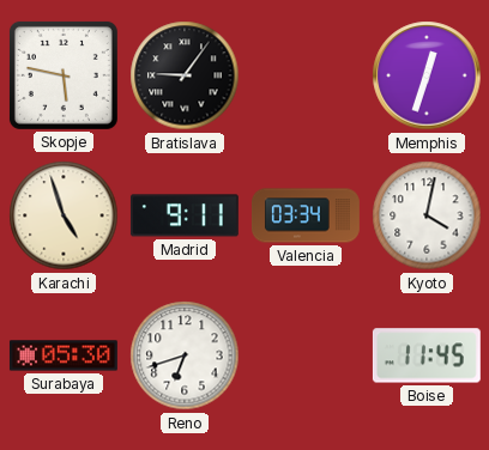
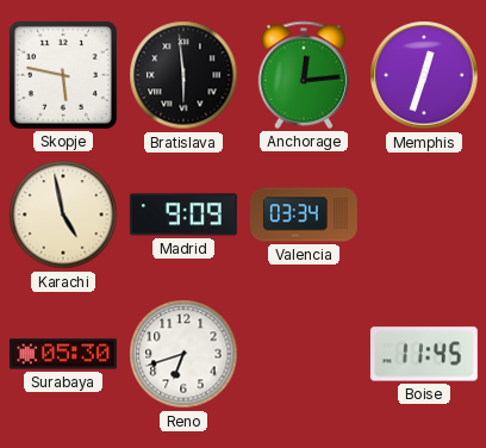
Bratislava: 9:06 -> 5:59
Anchorage: none -> 12:14
Karachi: 4:57 -> 4:58
Madrid: 9:11 -> 9:09
Kyoto: 4:02 -> none
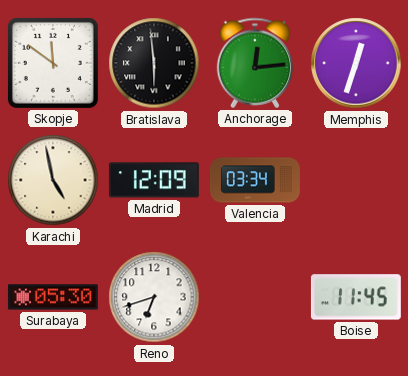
Skopje: 5:47 -> 11:51
Madrid: 9:09 -> 12:09
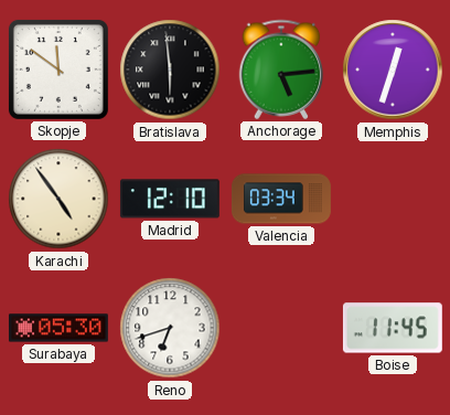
Anchorage: 12:14 -> 5:14
Karachi: 4:58 -> 4:54
Madrid: 12:09 -> 12:10
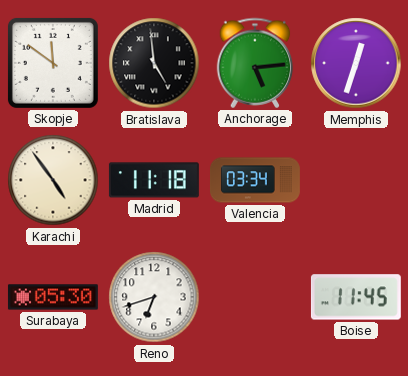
Bratislava: 5:59 -> 4:59
Madrid: 12:10 -> 11:18
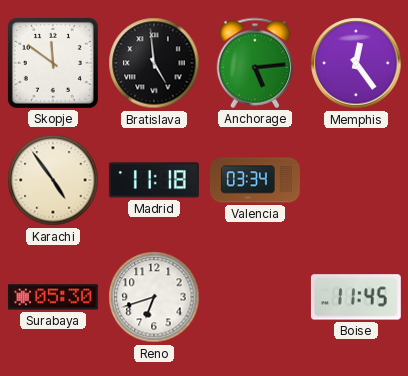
Memphis: 12:33 -> 12:24
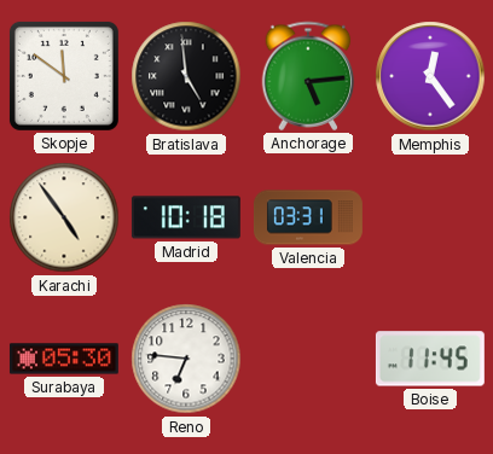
Madrid: 11:18 -> 10:18
Valencia: 03:34 -> 03:31
Reno: 6:42 -> 6:46
